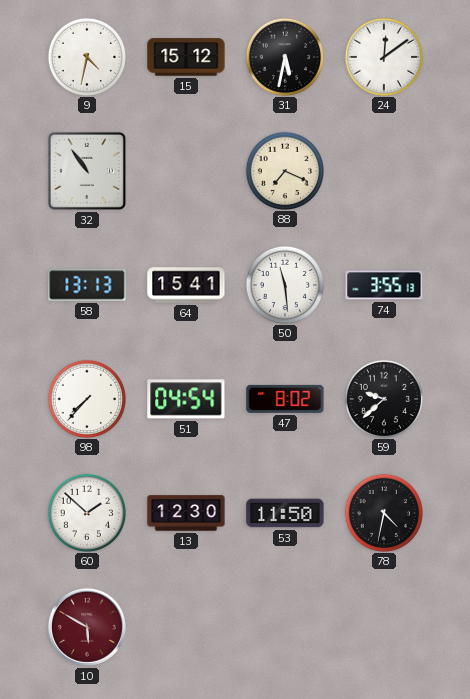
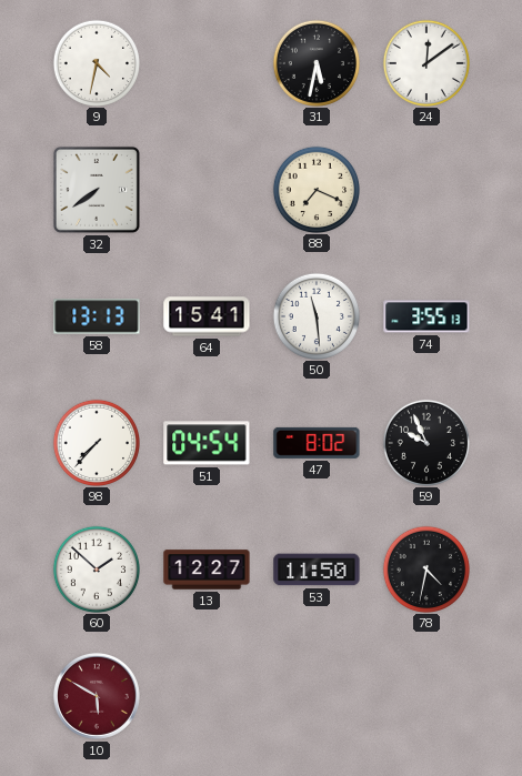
15: 15:12 -> none
32: 10:54 -> 7:39
59: 9:38 -> 9:56
13: 12:30 -> 12:27
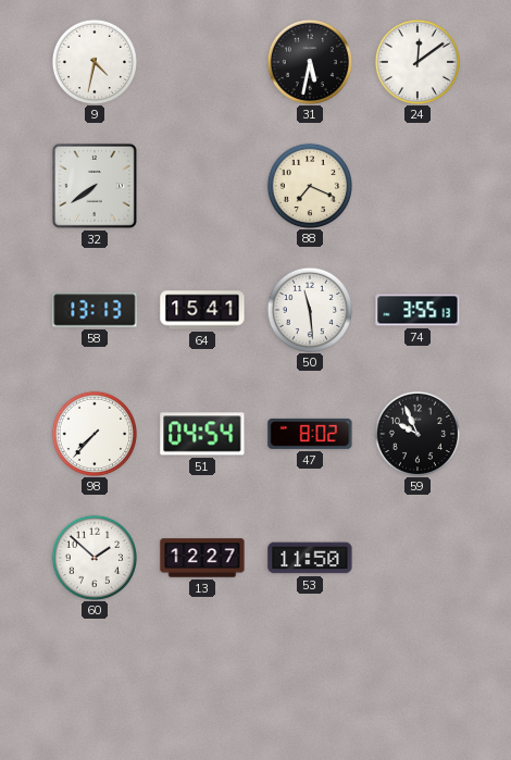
78: 4:32 -> none
10: 5:50 -> none
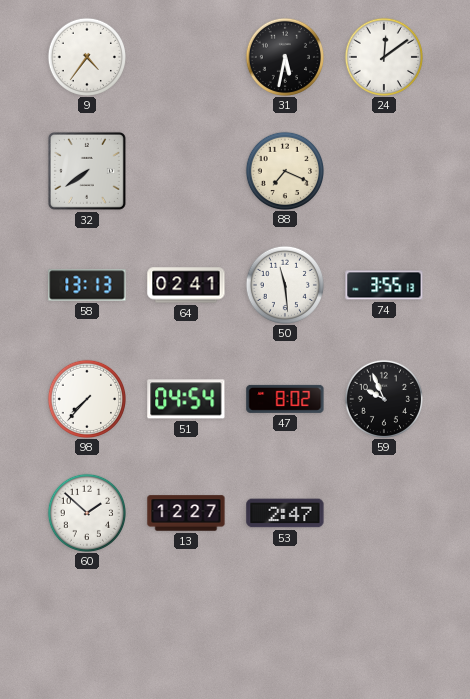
9: 4:32 -> 4:36
64: 15:41 -> 02:41
53: 11:50 -> 2:47
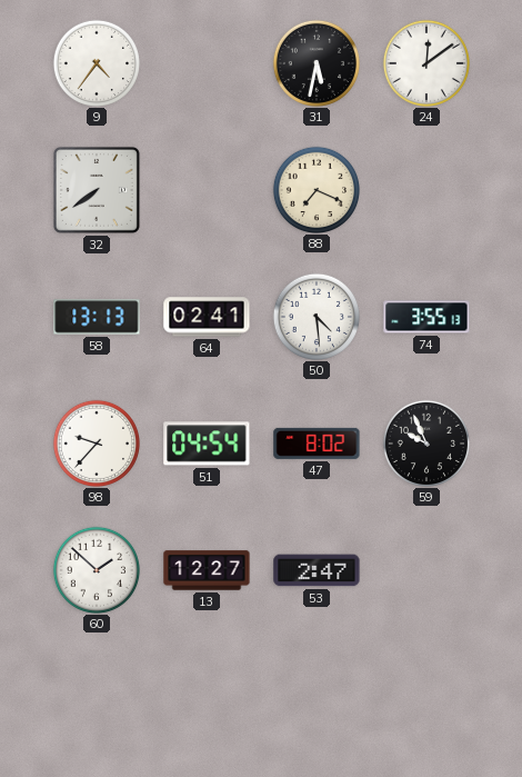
50: 11:29 -> 4:29
98: 7:37 -> 9:37
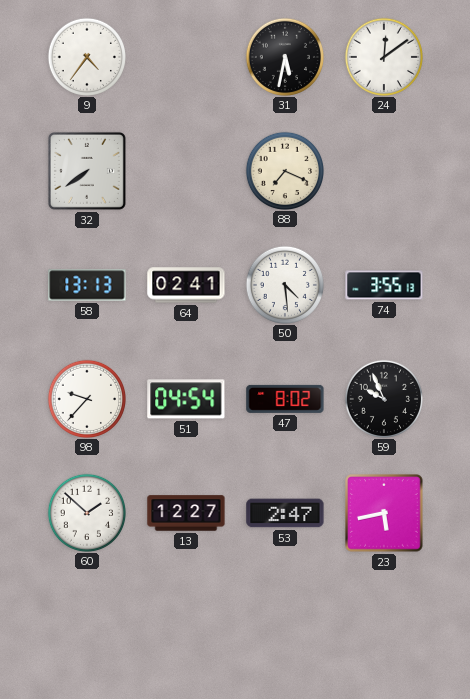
23: none -> 5:43
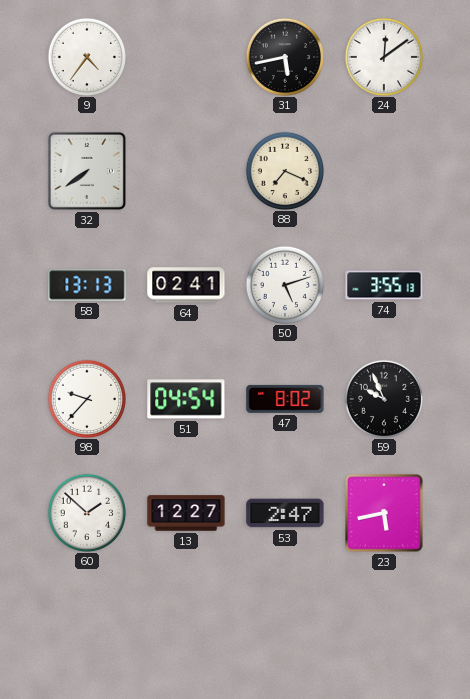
31: 5:32 -> 5:43
50: 4:29 -> 5:12
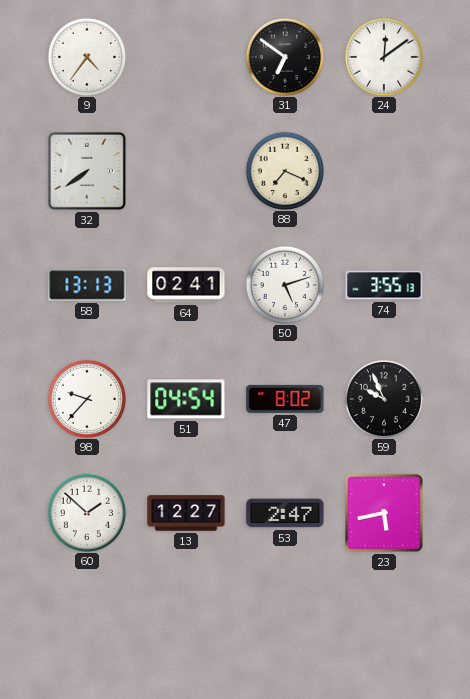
31: 5:43 -> 6:51
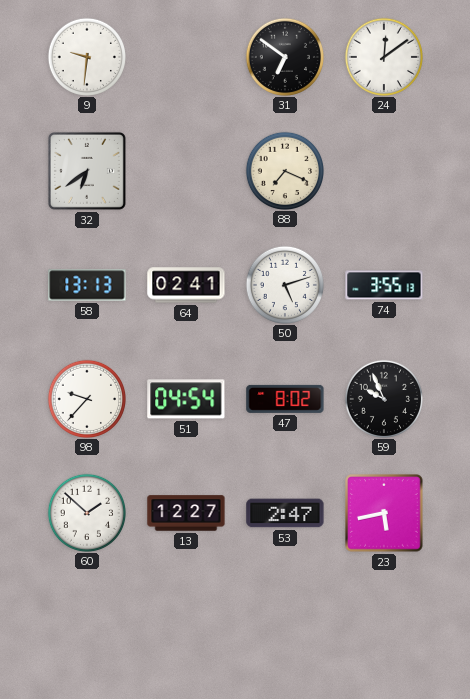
9: 4:36 -> 9:31
32: 7:39 -> 6:39
